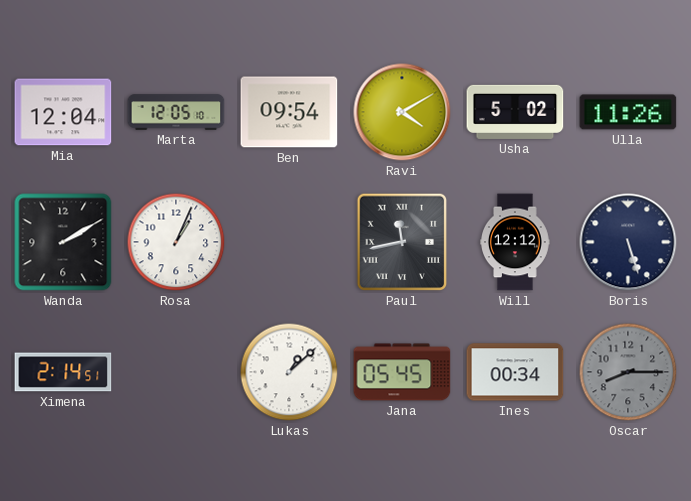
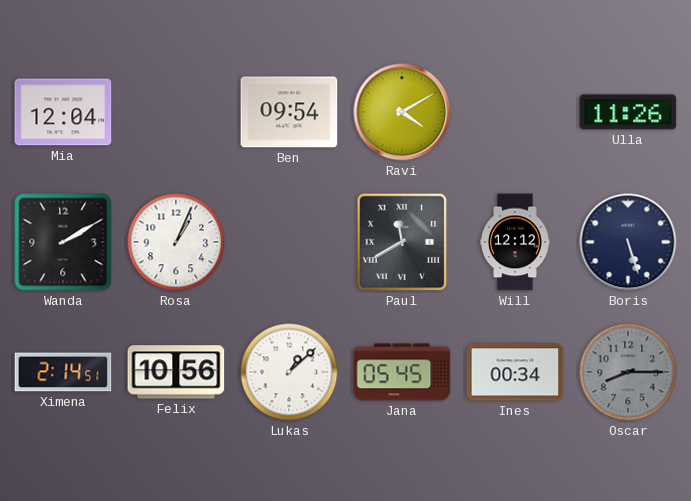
Marta: 12:05 -> none
Usha: 5:02 -> none
Paul: 11:43 -> 11:40
Felix: none -> 10:56
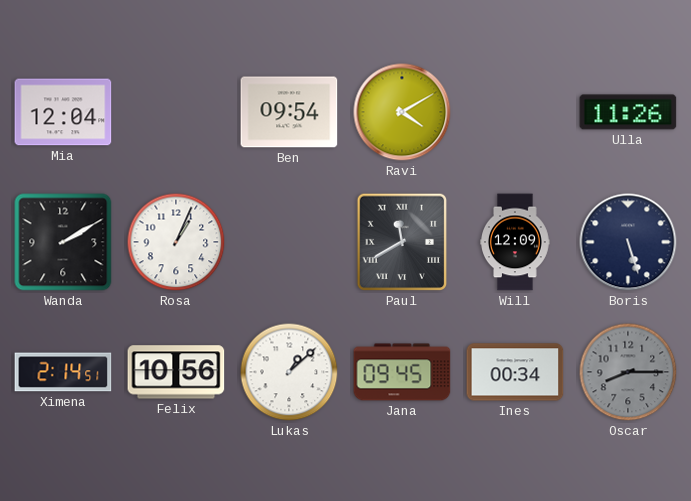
Will: 12:12 -> 12:09
Jana: 05:45 -> 09:45
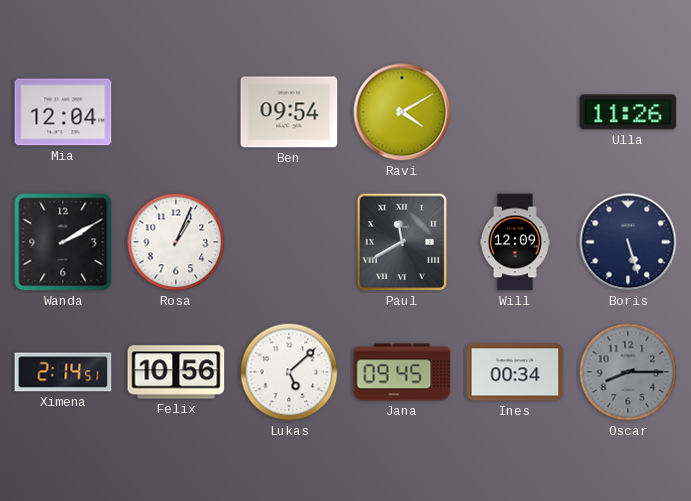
Lukas: 1:08 -> 5:08
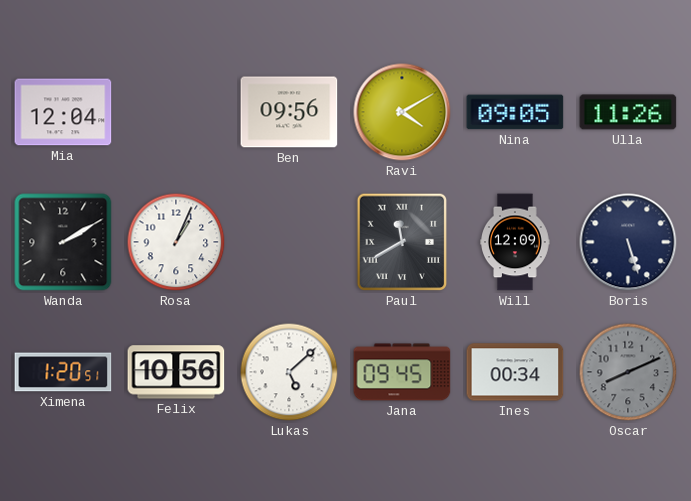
Ben: 09:54 -> 09:56
Nina: none -> 09:05
Ximena: 2:14 -> 1:20
Oscar: 8:15 -> 8:11
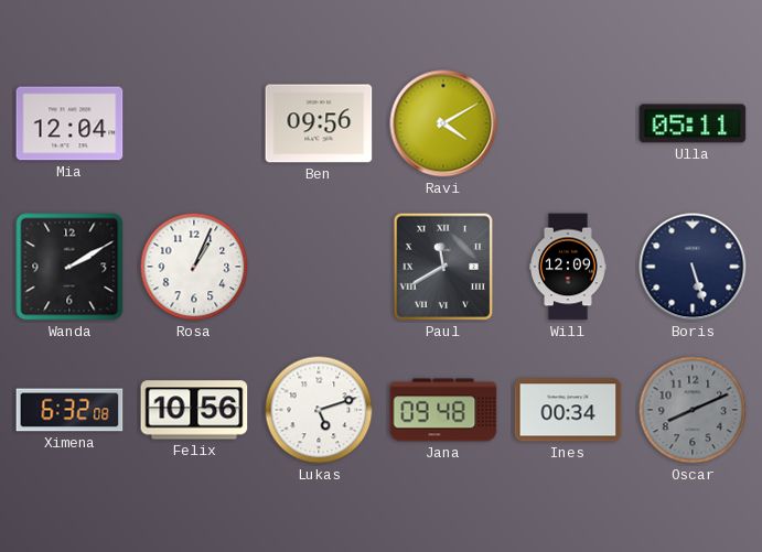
Nina: 09:05 -> none
Ulla: 11:26 -> 05:11
Ximena: 1:20 -> 6:32
Lukas: 5:08 -> 5:12
Jana: 09:45 -> 09:48
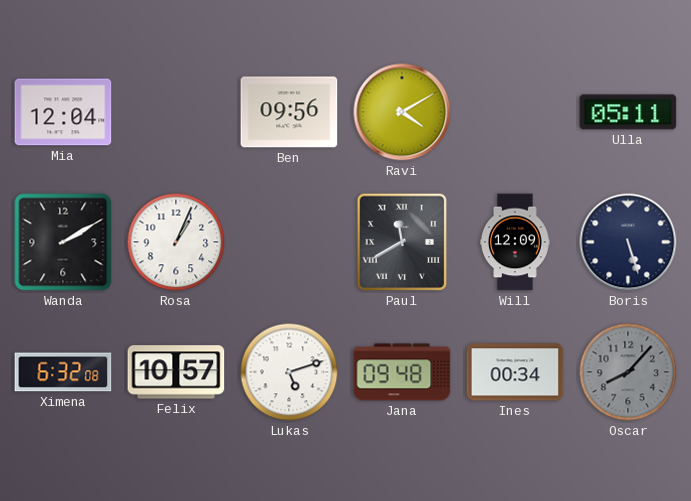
Felix: 10:56 -> 10:57
Oscar: 8:11 -> 8:07
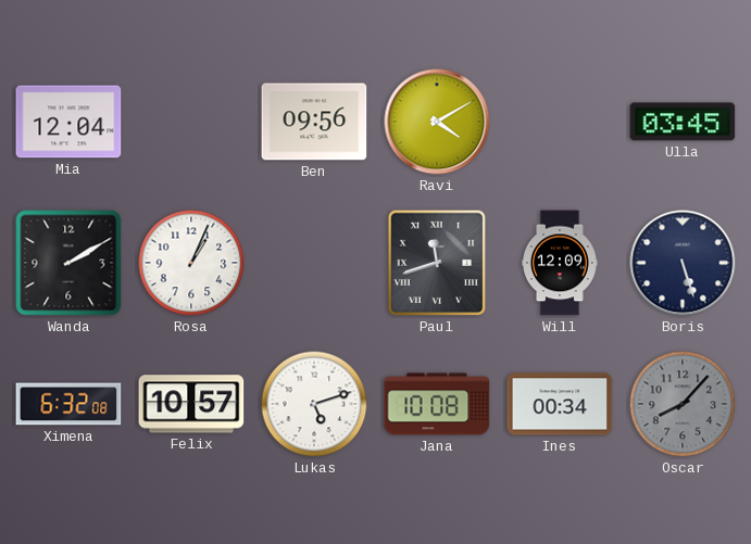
Ulla: 05:11 -> 03:45
Paul: 11:40 -> 11:42
Jana: 09:48 -> 10:08
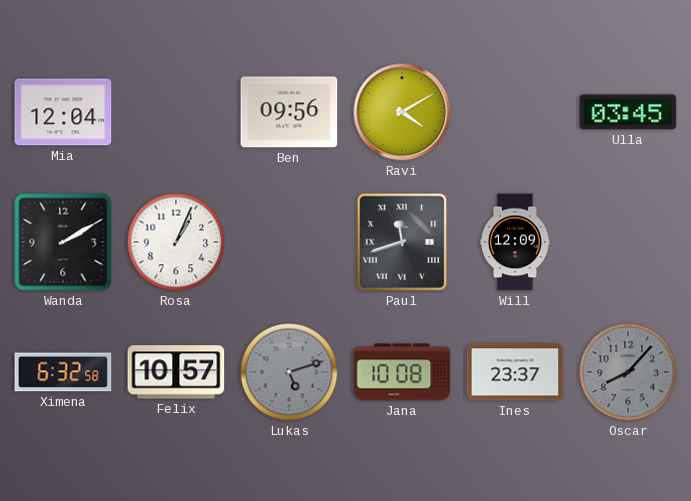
Boris: 5:27 -> none
Ximena: 6:32:08 -> 6:32:58
Lukas dial: white -> grey
Ines: 00:34 -> 23:37
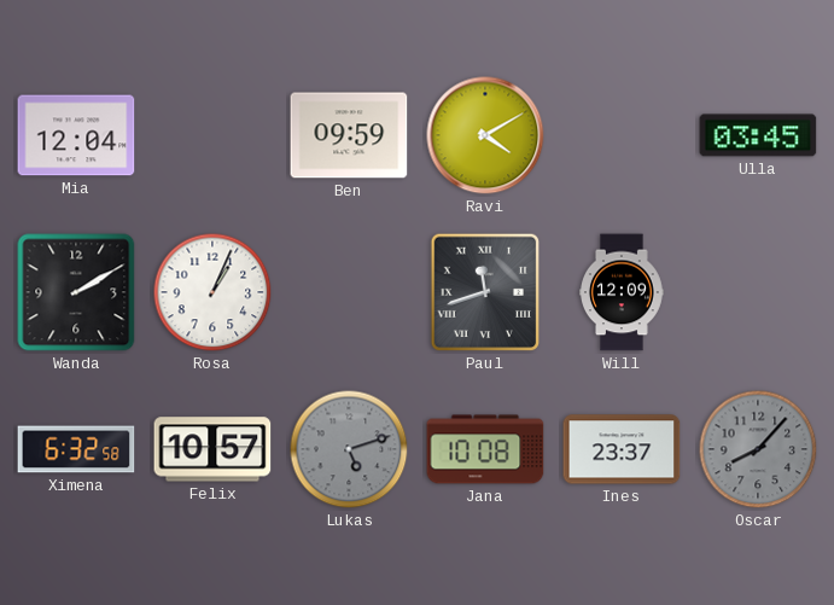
Ben: 09:56 -> 09:59
